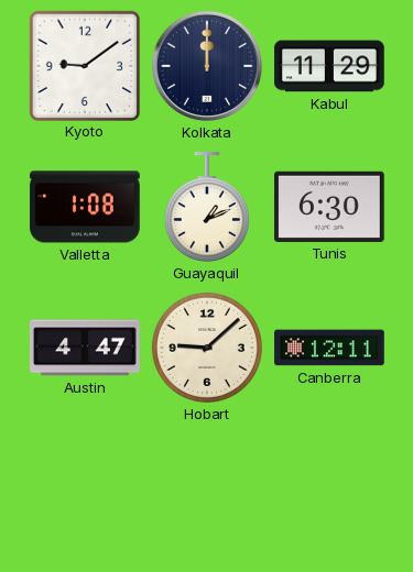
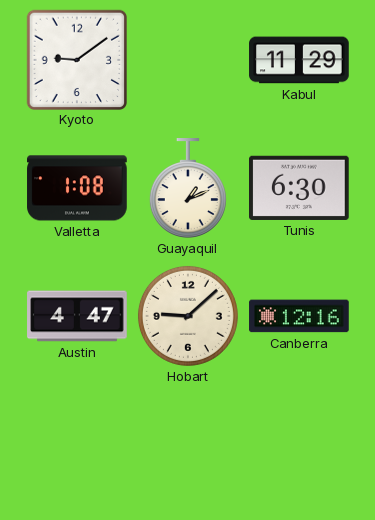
Kolkata: 12:00 -> none
Canberra: 12:11 -> 12:16
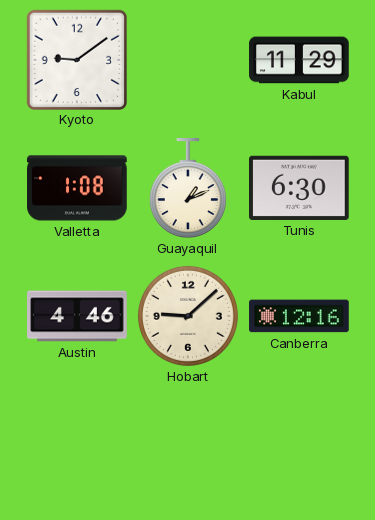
Austin: 4:47 -> 4:46
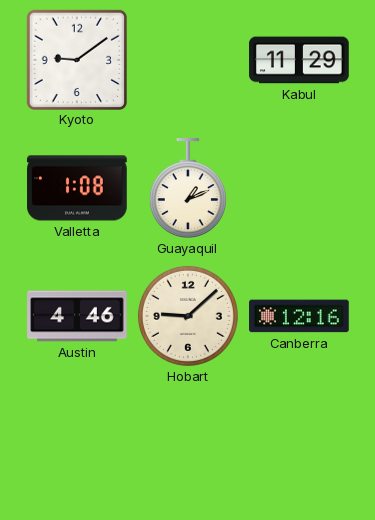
Tunis: 6:30 -> none
